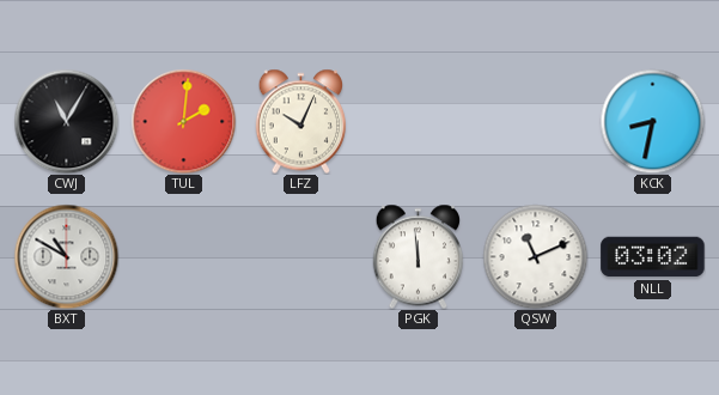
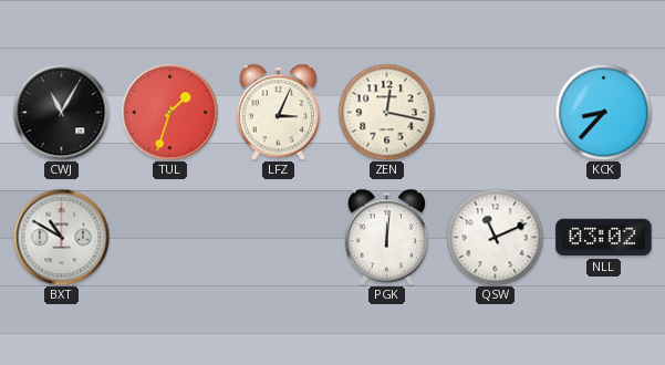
TUL: 2:01 -> 1:33
LFZ: 10:04 -> 3:04
ZEN: none -> 12:17
KCK: 8:32 -> 8:37
PGK: 11:59 -> 12:01
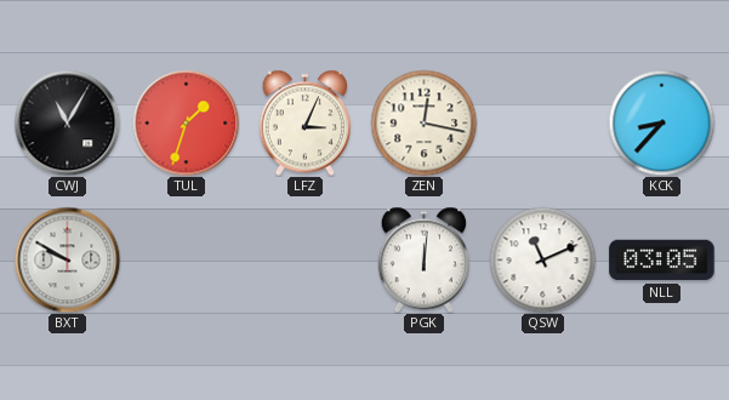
BXT: 10:50 -> 9:50
NLL: 03:02 -> 03:05
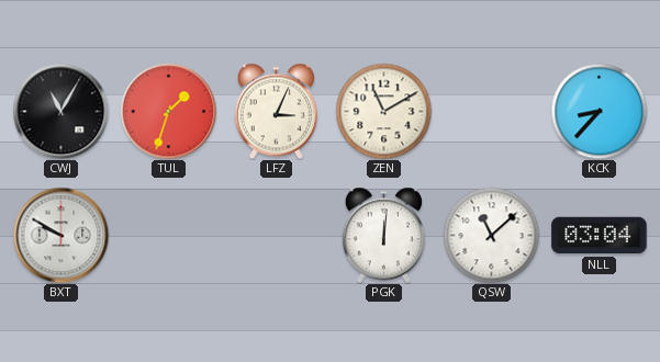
ZEN: 12:17 -> 11:10
QSW: 11:11 -> 11:08
NLL: 03:05 -> 03:04
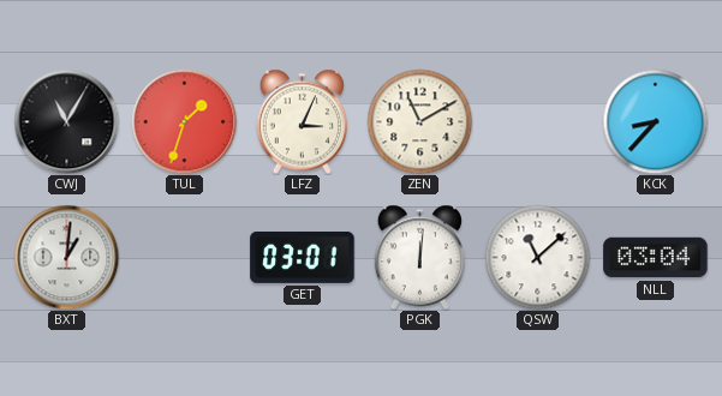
BXT: 9:50 -> 1:01
GET: none -> 03:01
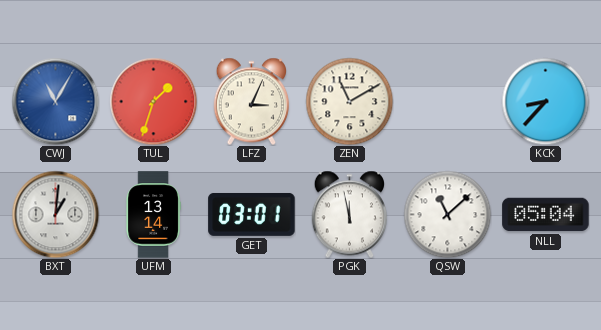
CWJ dial: black -> blue
UFM: none -> 13:14
PGK: 12:01 -> 11:58
NLL: 03:04 -> 05:04
